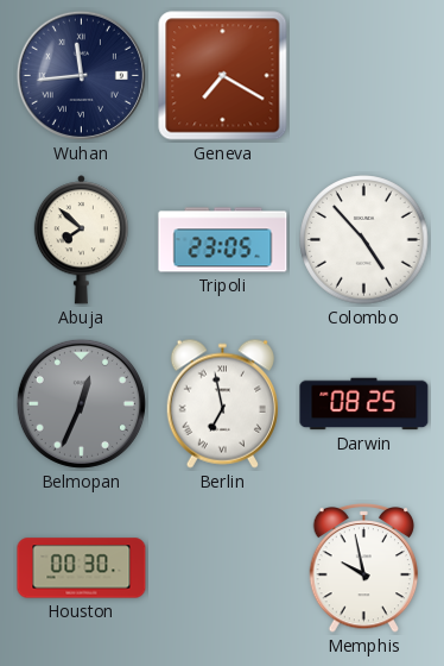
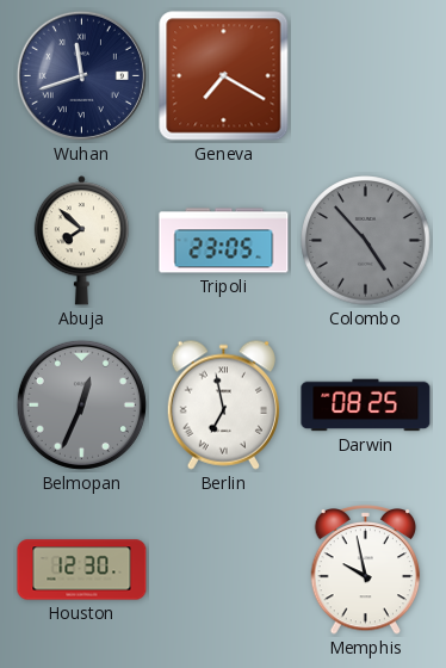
Wuhan: 11:44 -> 11:42
Colombo dial: white -> grey
Houston: 00:30 -> 12:30
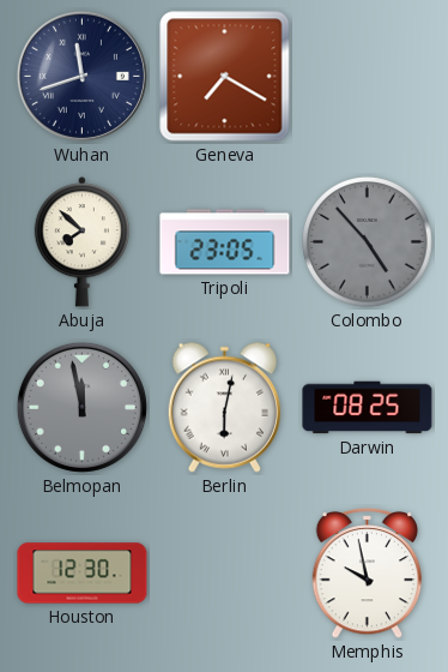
Belmopan: 12:34 -> 11:58
Berlin: 6:58 -> 6:02
